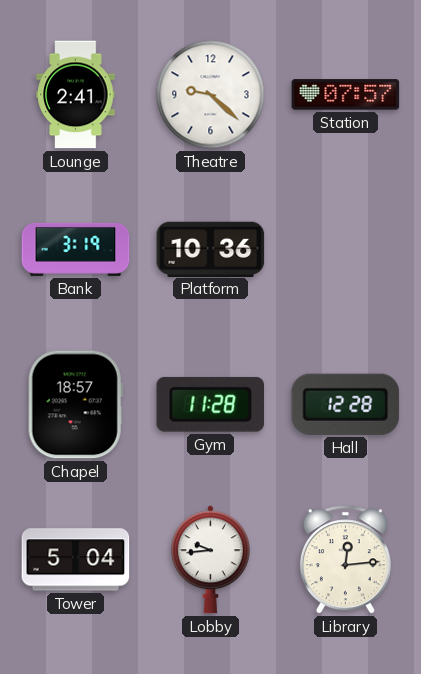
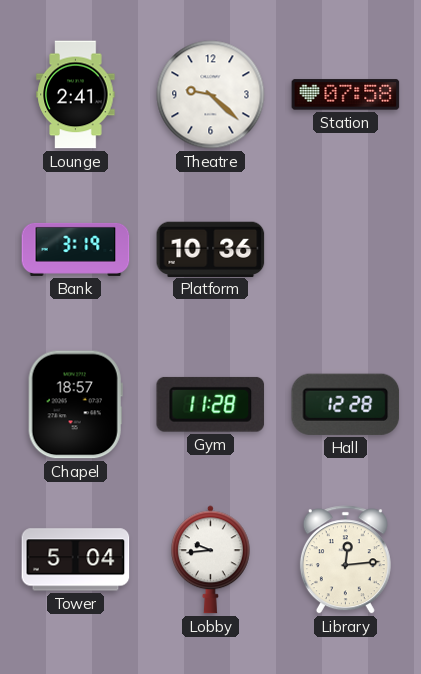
Station: 07:57 -> 07:58
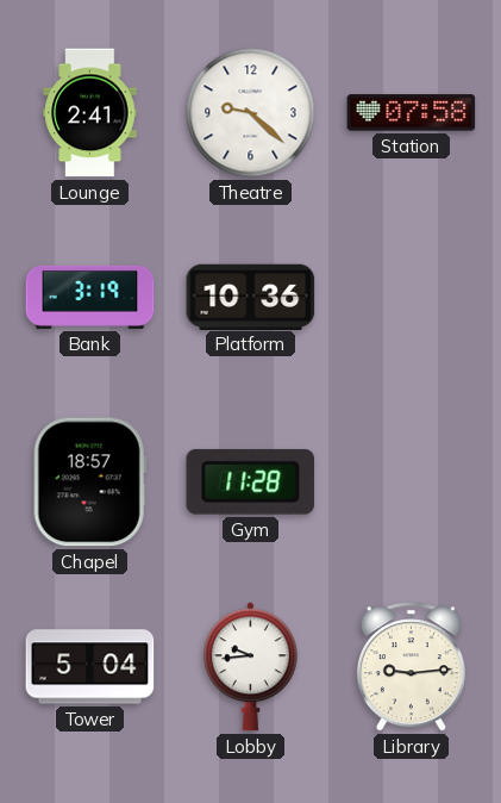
Hall: 12:28 -> none
Library: 12:14 -> 9:14
